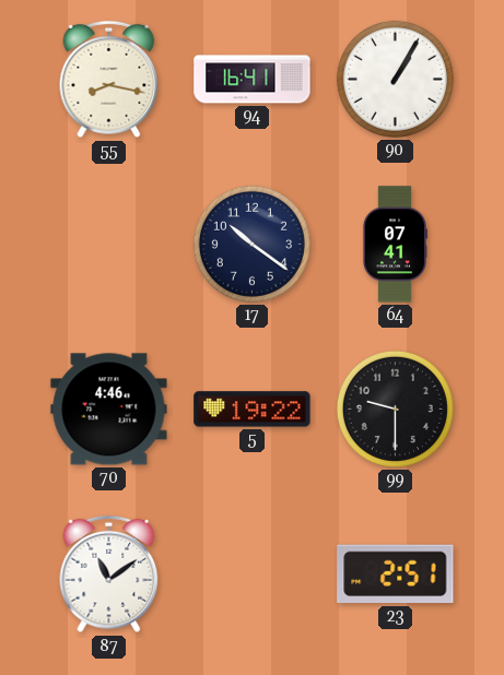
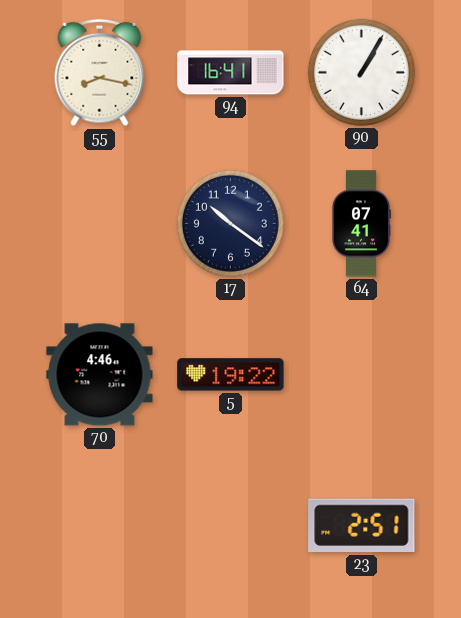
99: 9:30 -> none
87: 11:09 -> none
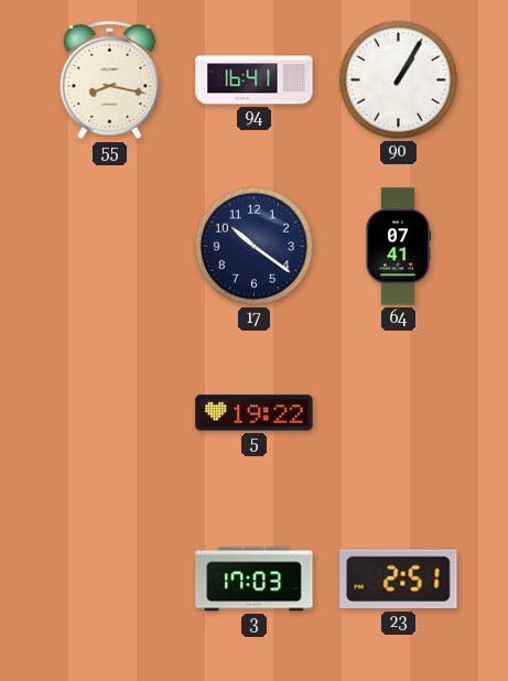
70: 4:46 -> none
3: none -> 17:03
